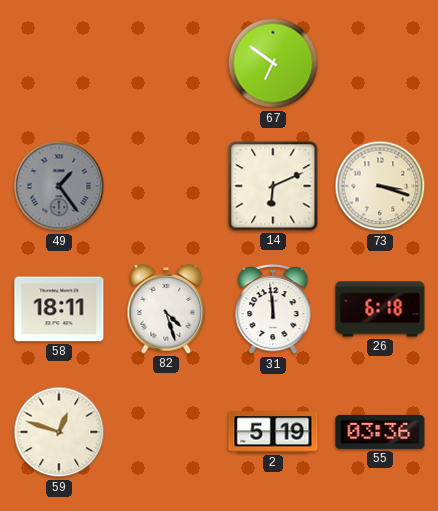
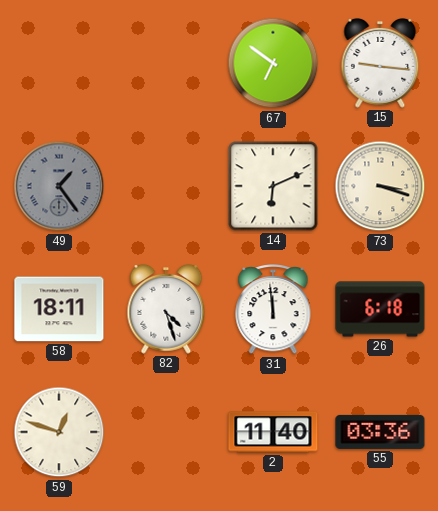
15: none -> 9:16
2: 5:19 -> 11:40
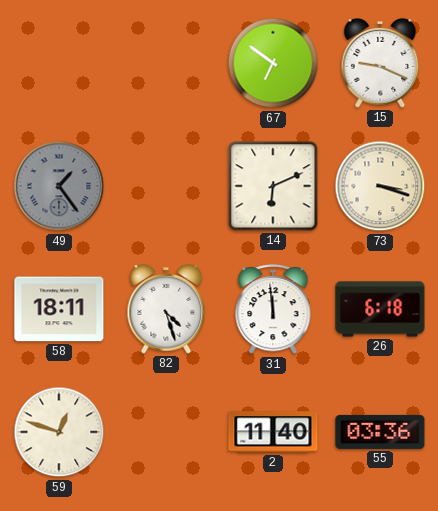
15: 9:16 -> 9:19
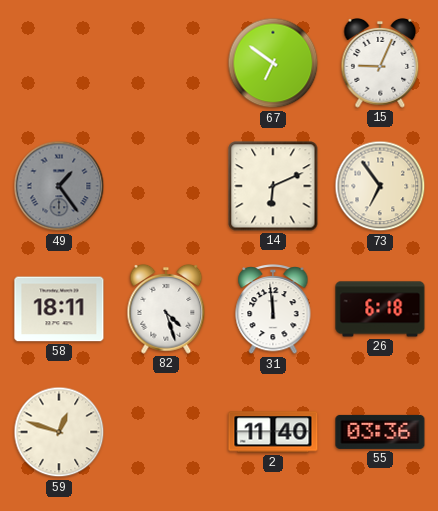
15: 9:19 -> 9:04
73: 3:18 -> 6:54
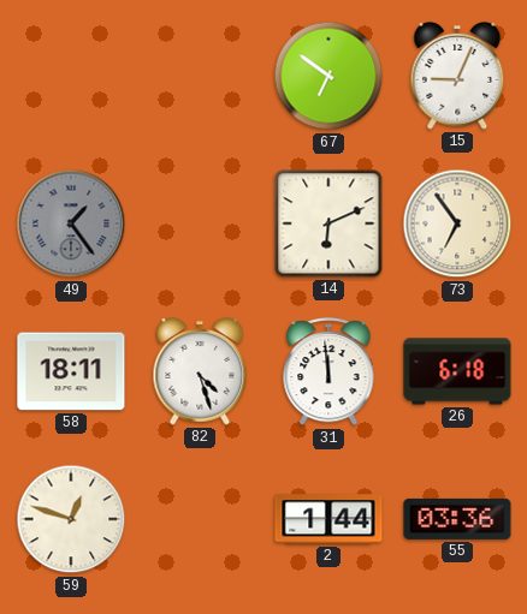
2: 11:40 -> 1:44
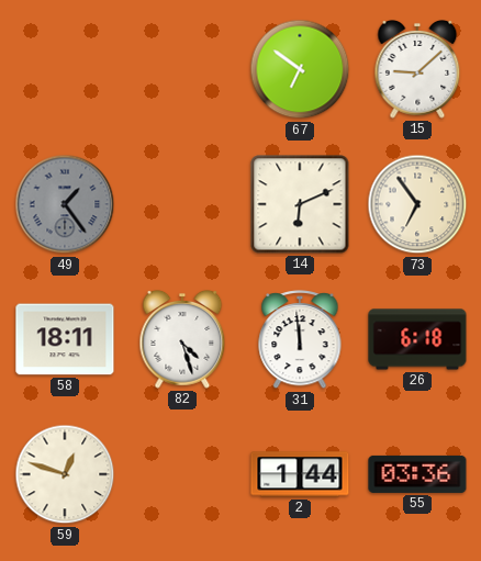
15: 9:04 -> 9:08
